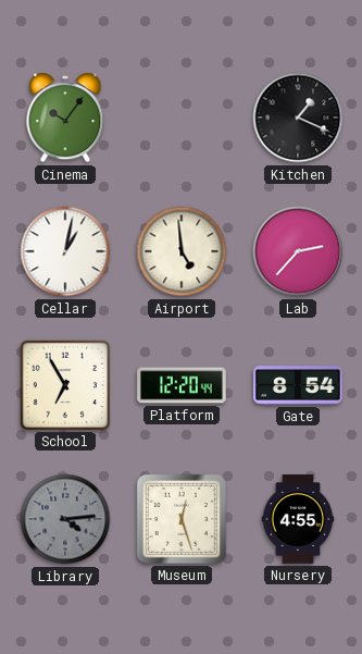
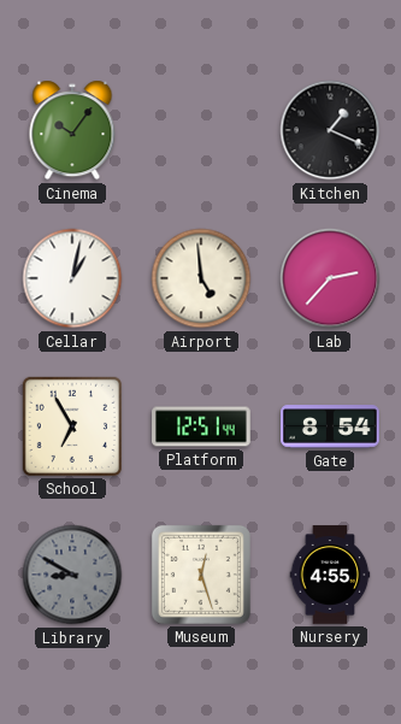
Platform: 12:20 -> 12:51
Library: 4:14 -> 8:50
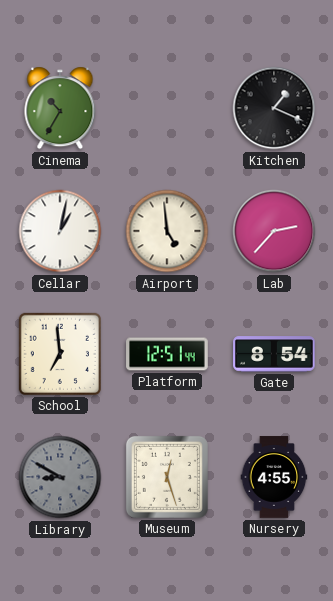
Cinema: 10:06 -> 10:35
School: 6:55 -> 6:59
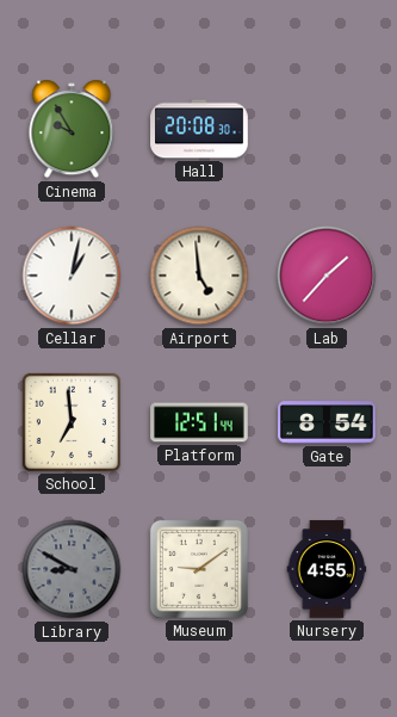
Cinema: 10:35 -> 9:55
Hall: none -> 20:08
Kitchen: 1:19 -> none
Lab: 2:37 -> 1:37
Museum: 12:27 -> 9:09
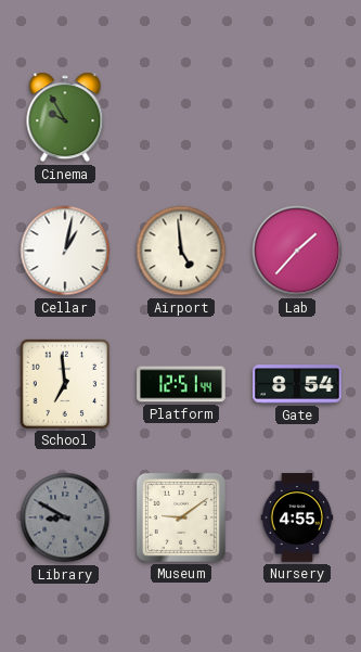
Hall: 20:08 -> none
